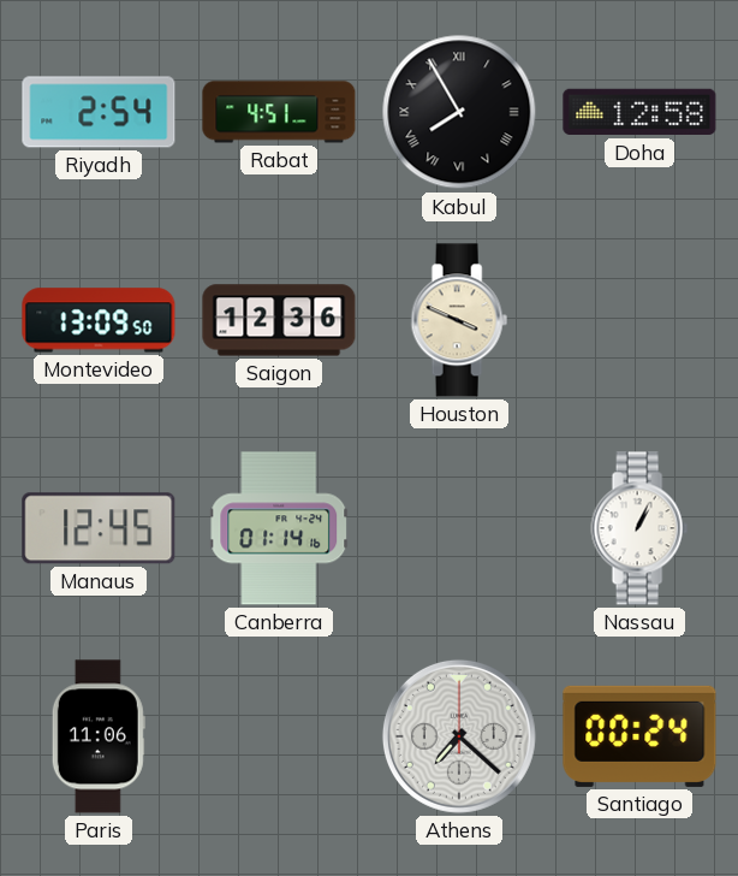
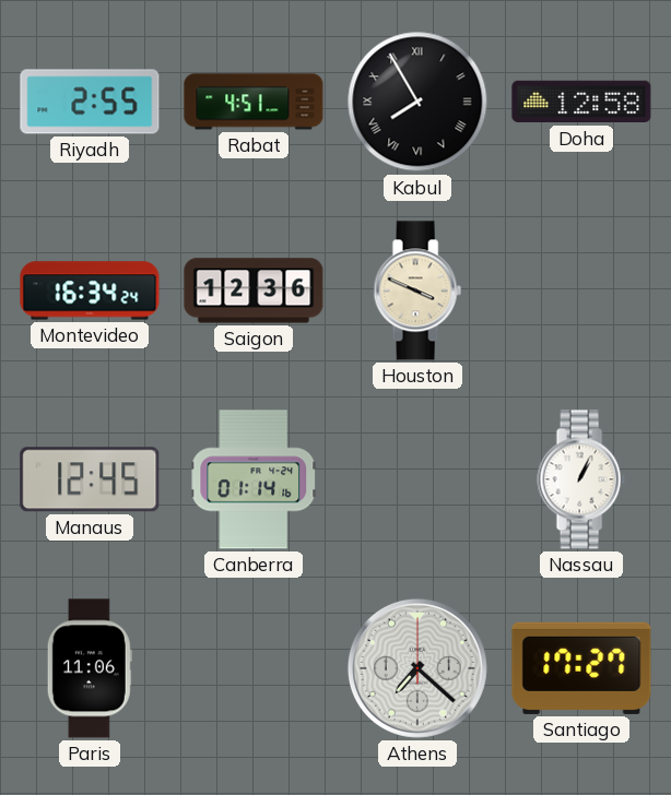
Riyadh: 2:54 -> 2:55
Montevideo: 13:09 -> 16:34
Santiago: 00:24 -> 17:27
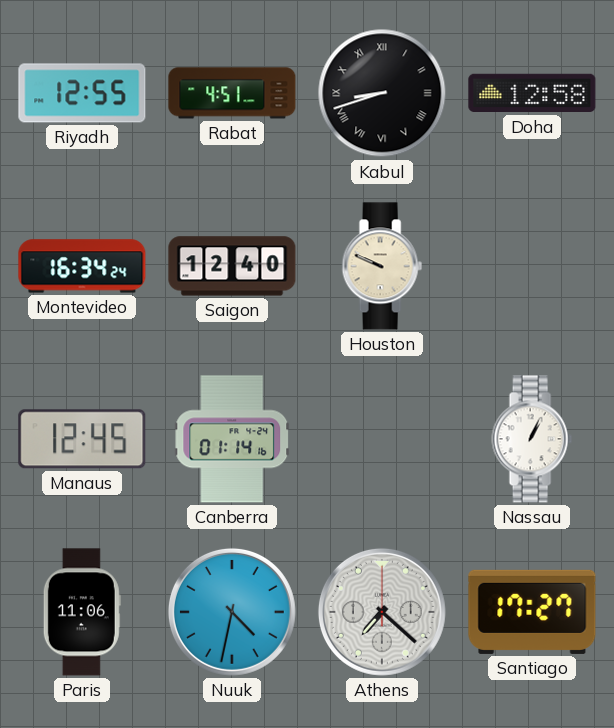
Riyadh: 2:55 -> 12:55
Kabul: 7:55 -> 8:42
Saigon: 12:36 -> 12:40
Houston: 3:49 -> 9:49
Nuuk: none -> 4:32
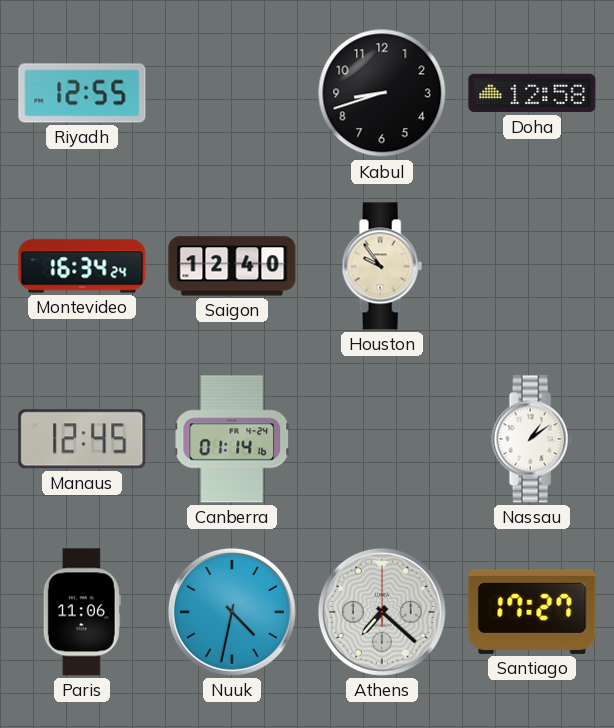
Rabat: 4:51 -> none
Kabul numerals: Roman -> Arabic
Houston: 9:49 -> 9:54
Nassau: 1:04 -> 1:09
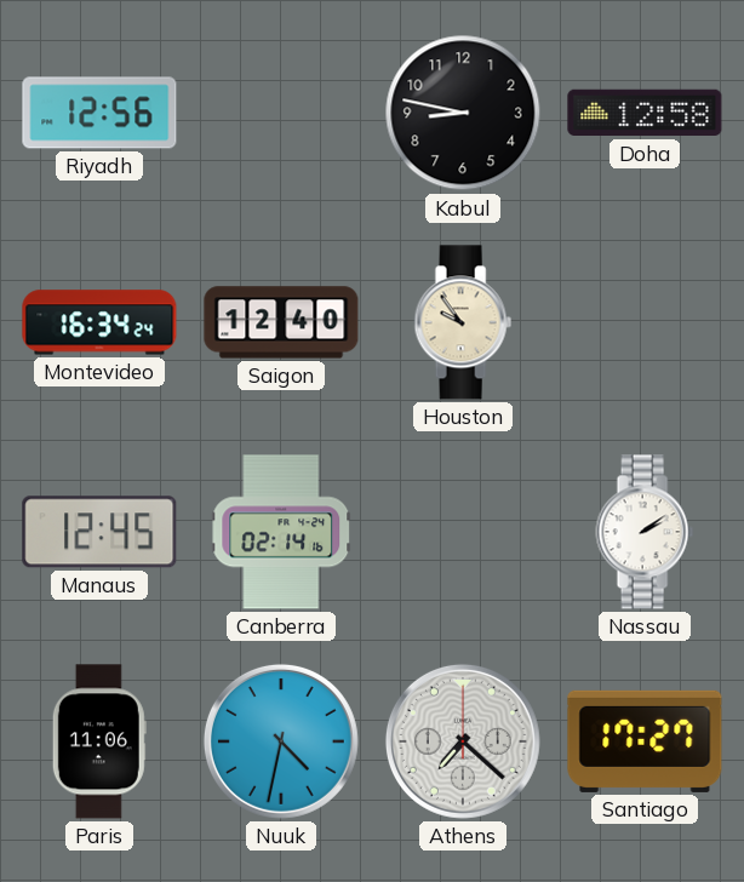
Riyadh: 12:55 -> 12:56
Kabul: 8:42 -> 8:47
Canberra: 01:14 -> 02:14
Nassau: 1:09 -> 2:09
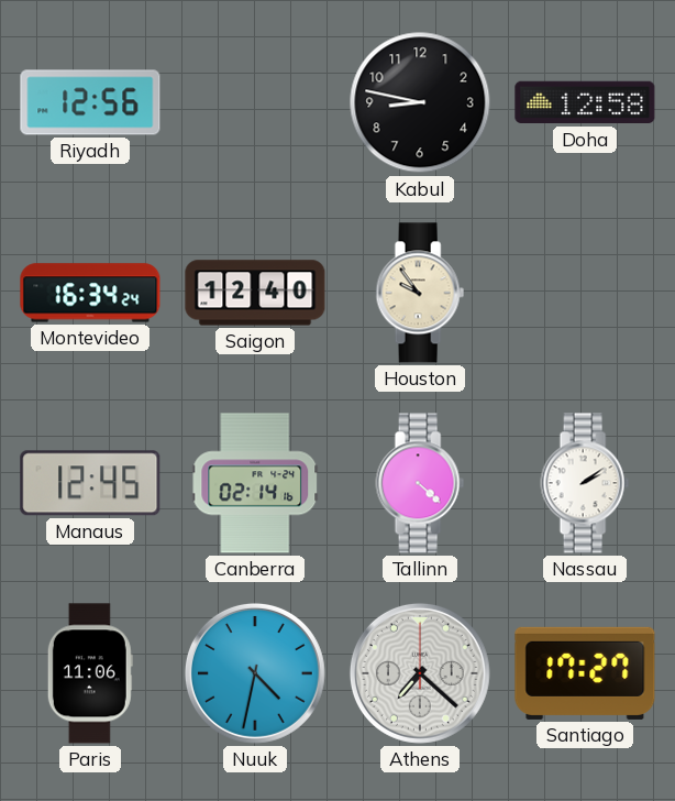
Tallinn: none -> 4:22
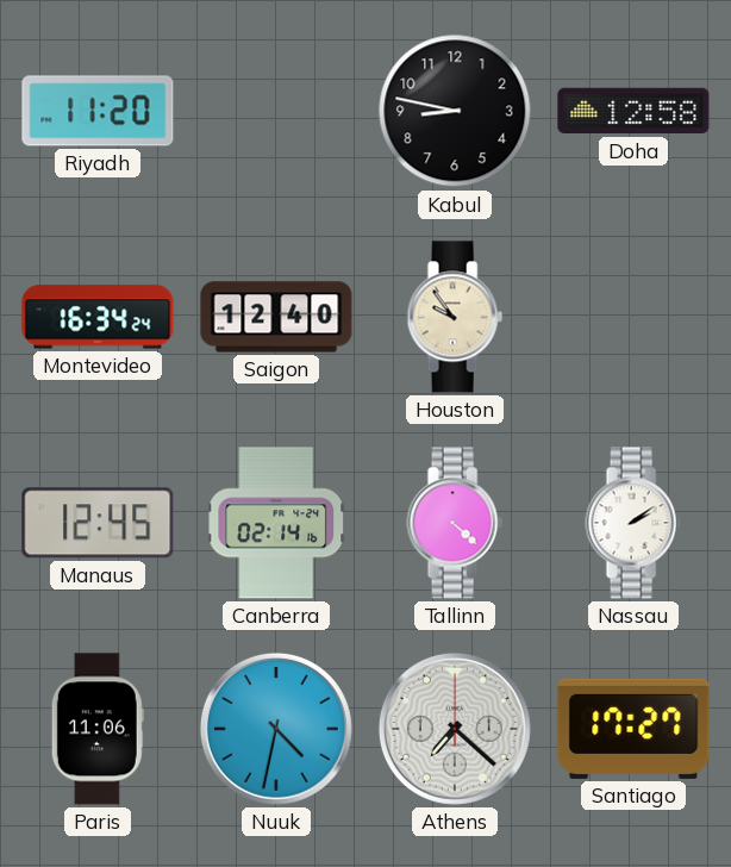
Riyadh: 12:56 -> 11:20
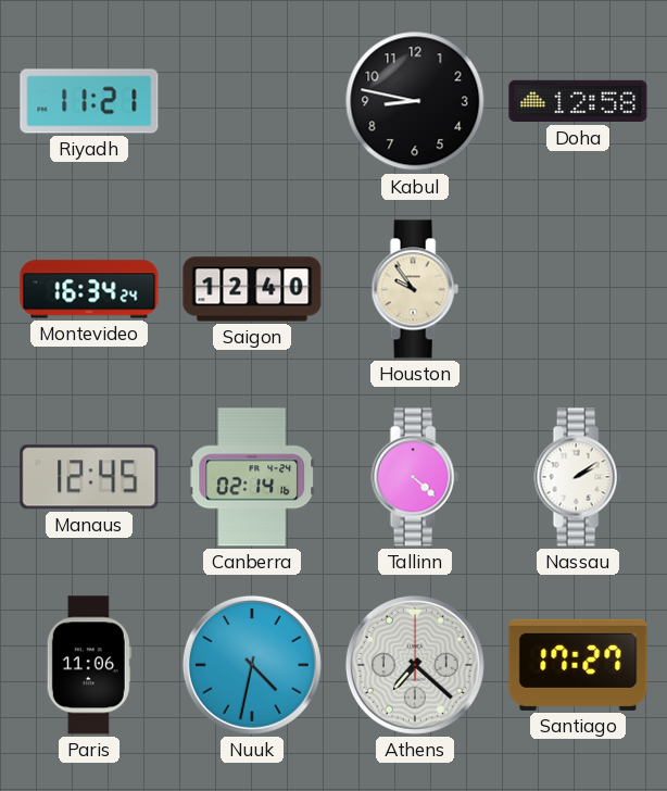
Riyadh: 11:20 -> 11:21
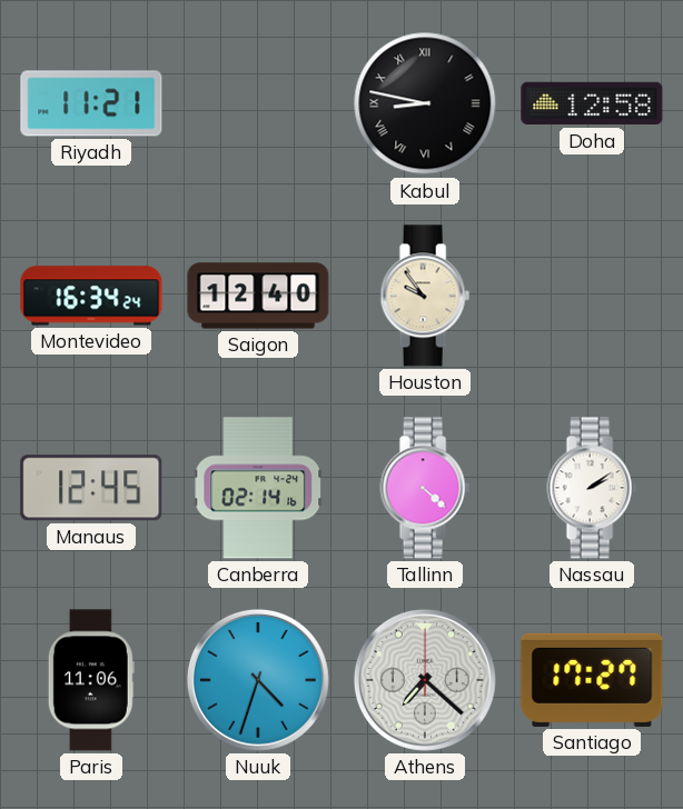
Kabul numerals: Arabic -> Roman
Nuuk: 4:32 -> 4:33
